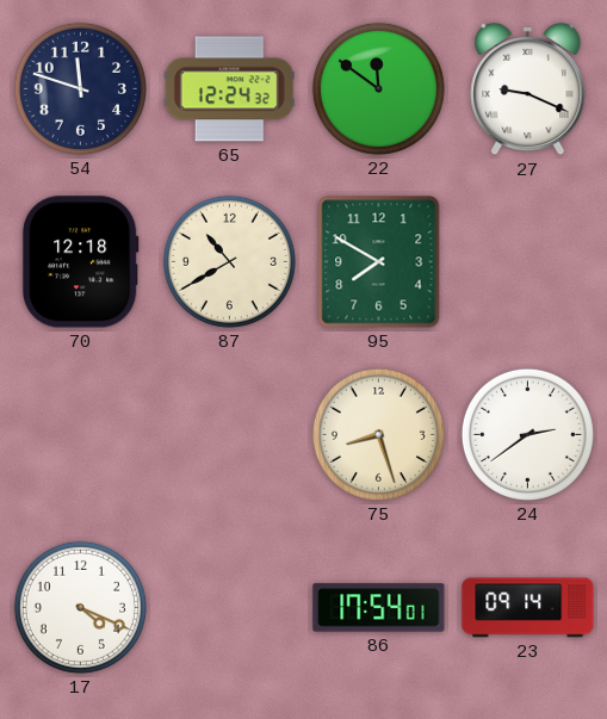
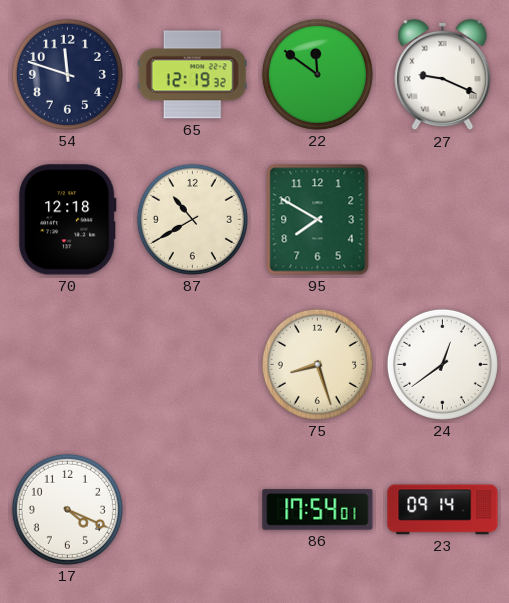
65: 12:24 -> 12:19
24: 2:39 -> 12:39
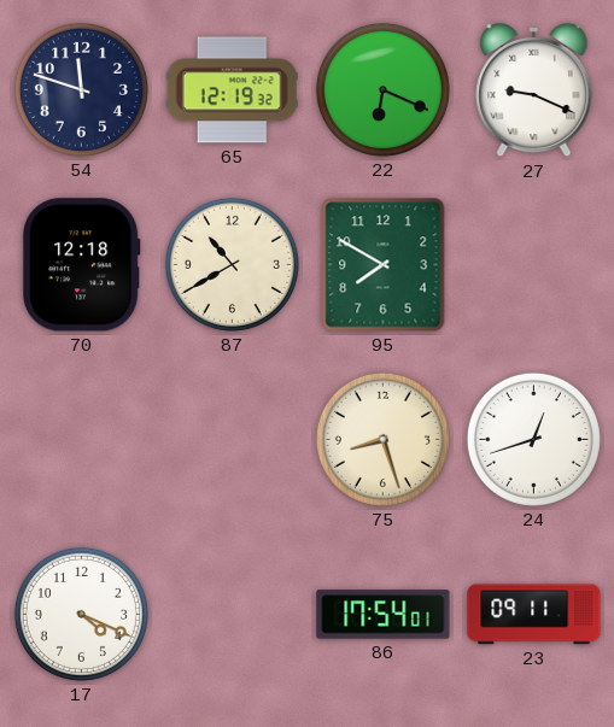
22: 11:51 -> 6:19
24: 12:39 -> 12:42
23: 09:14 -> 09:11
